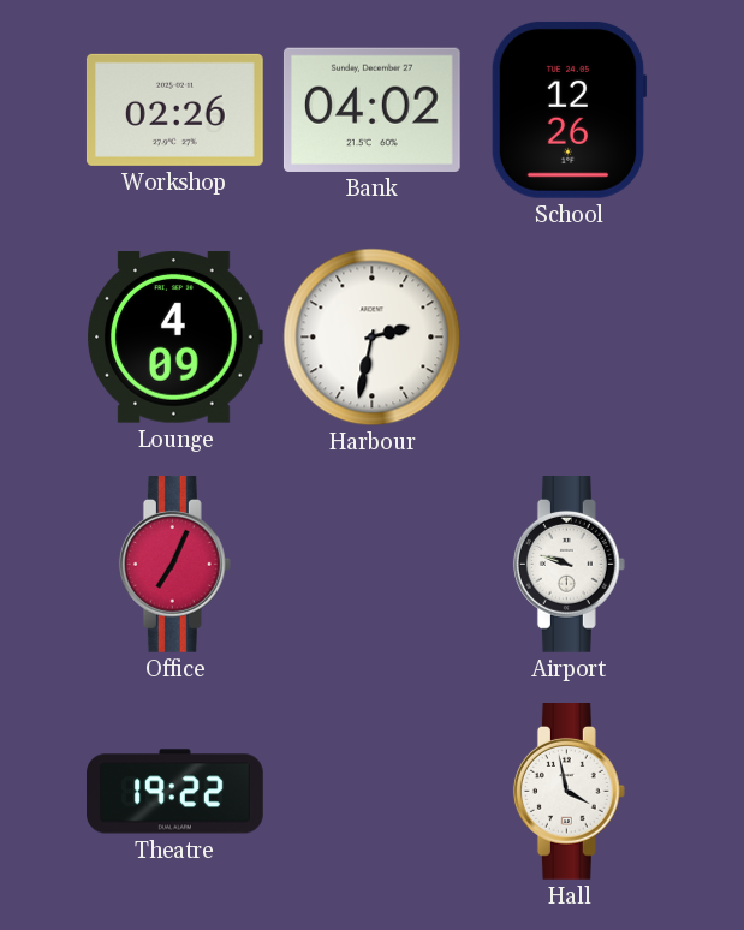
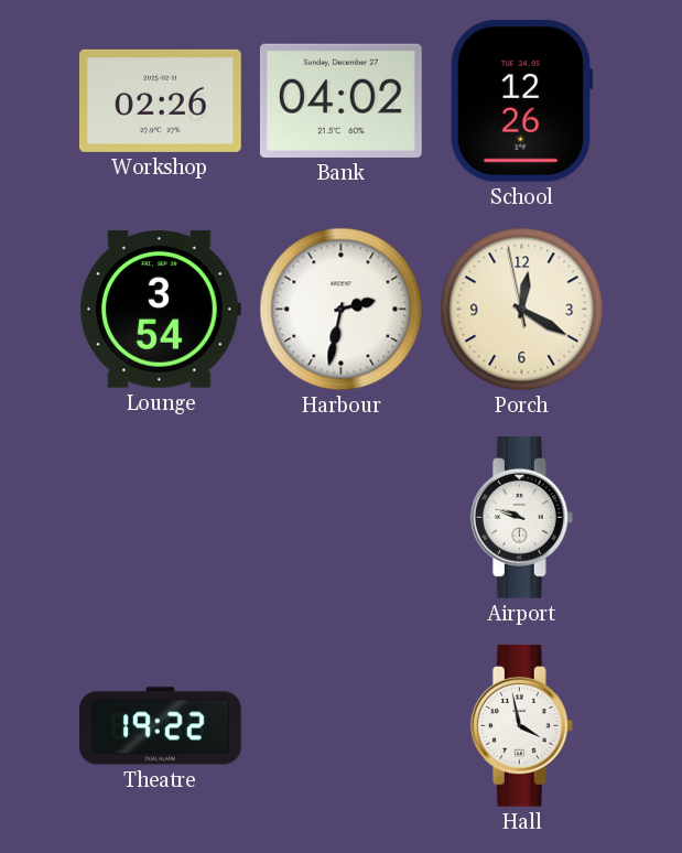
Lounge: 4:09 -> 3:54
Porch: none -> 12:19
Office: 7:04 -> none
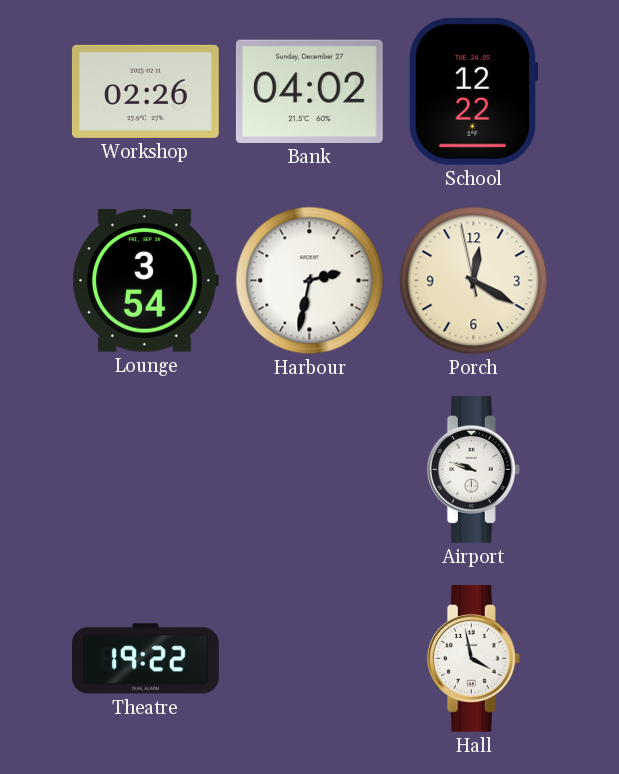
School: 12:26 -> 12:22
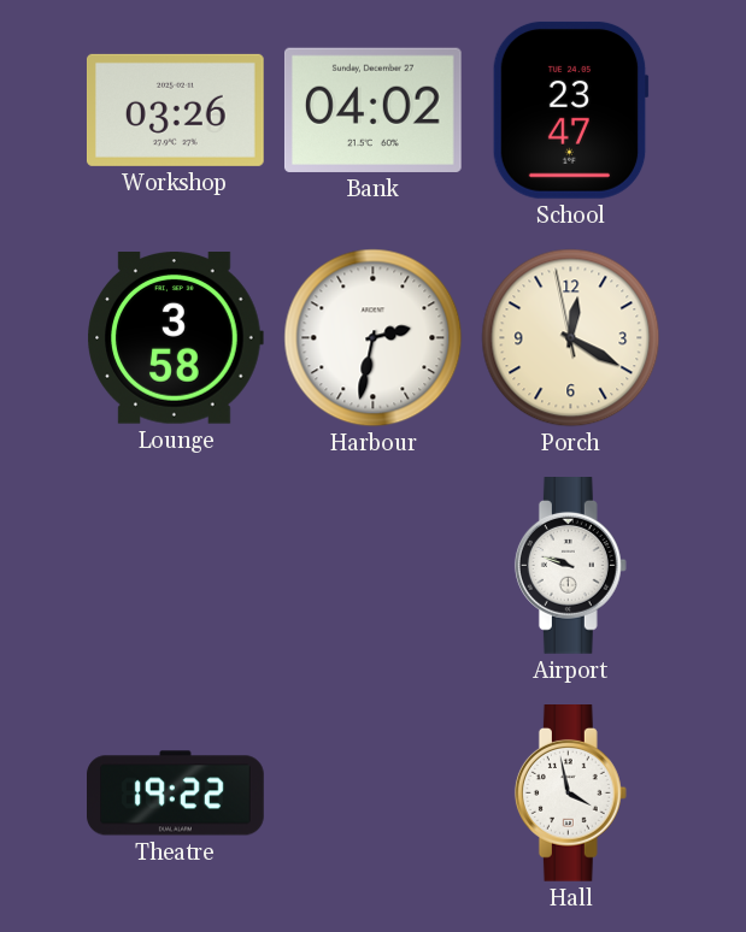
Workshop: 02:26 -> 03:26
School: 12:22 -> 23:47
Lounge: 3:54 -> 3:58
